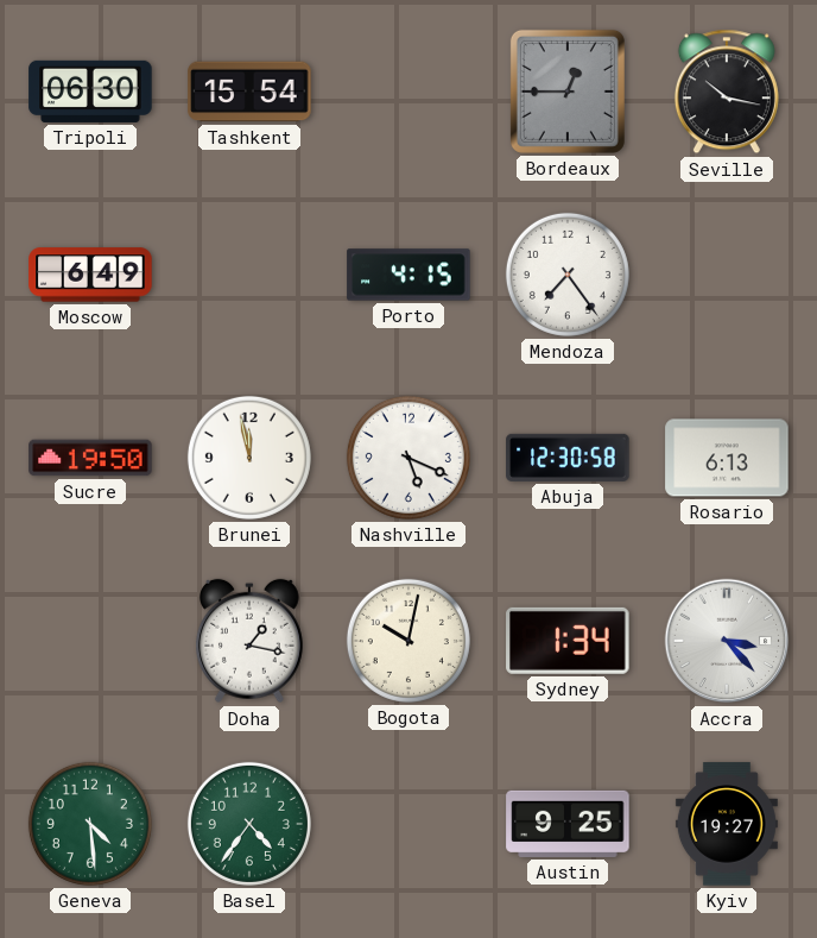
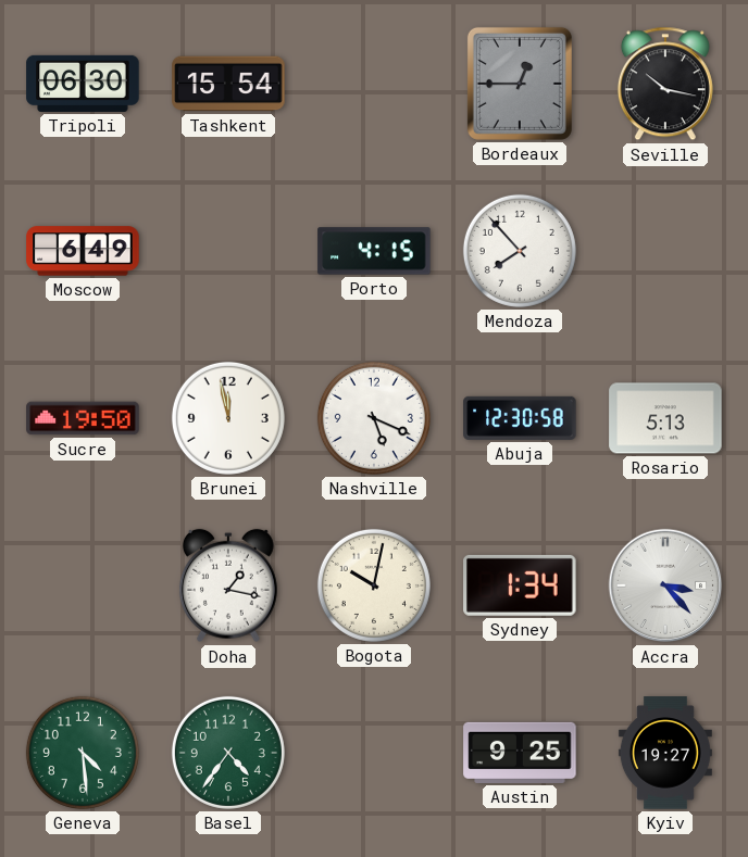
Mendoza: 7:24 -> 7:53
Rosario: 6:13 -> 5:13
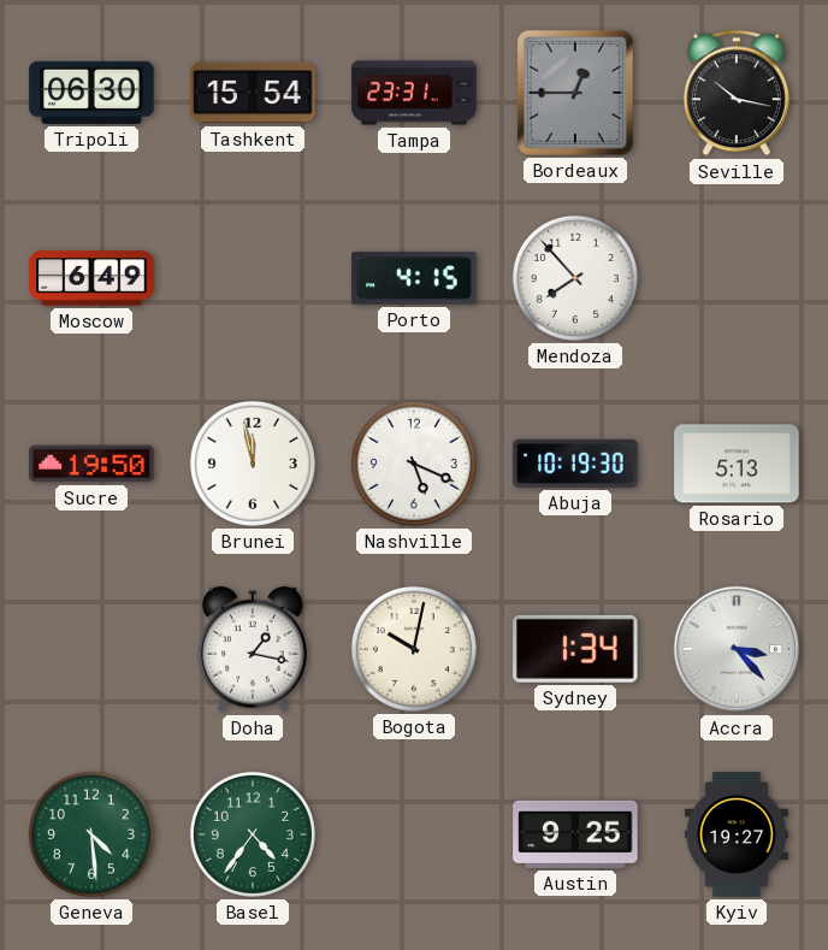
Tampa: none -> 23:31
Abuja: 12:30 -> 10:19
